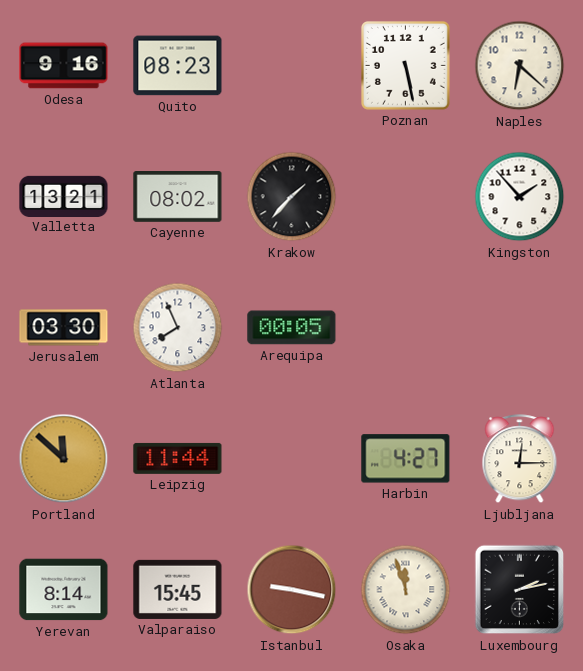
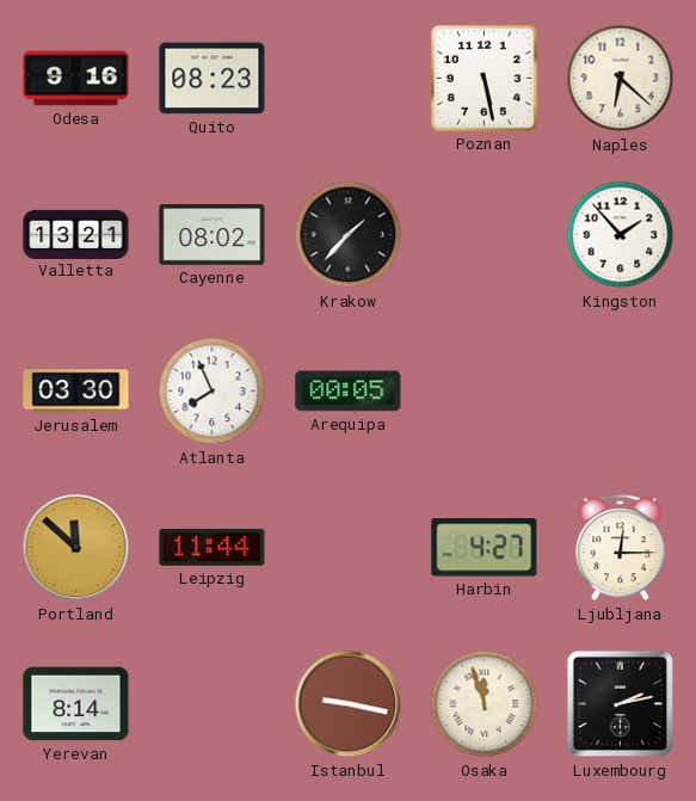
Valparaiso: 15:45 -> none
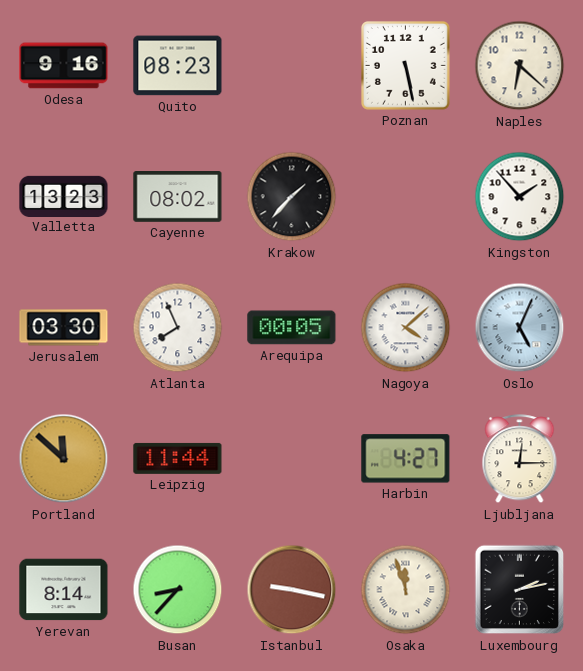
Valletta: 13:21 -> 13:23
Nagoya: none -> 4:08
Oslo: none -> 5:04
Busan: none -> 8:37
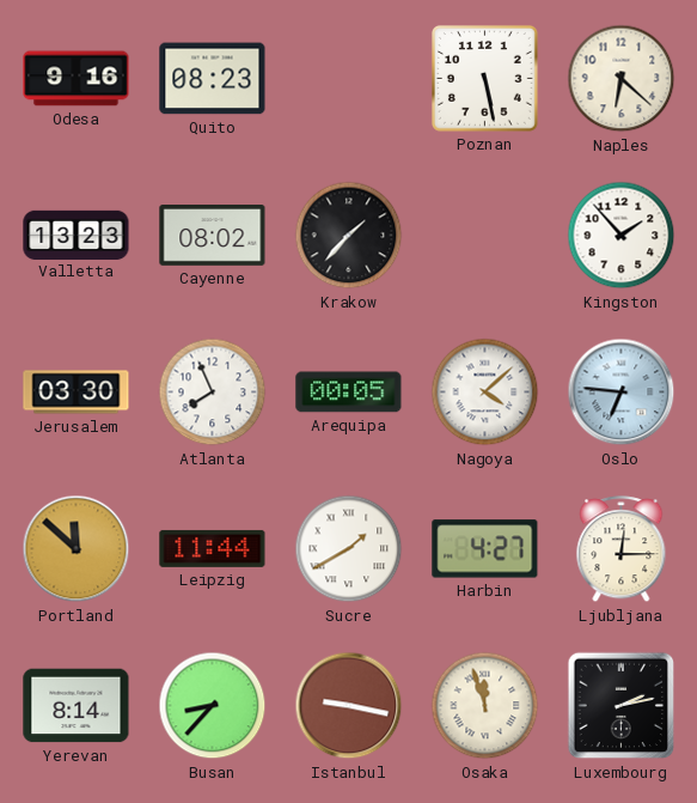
Oslo: 5:04 -> 6:46
Sucre: none -> 1:40
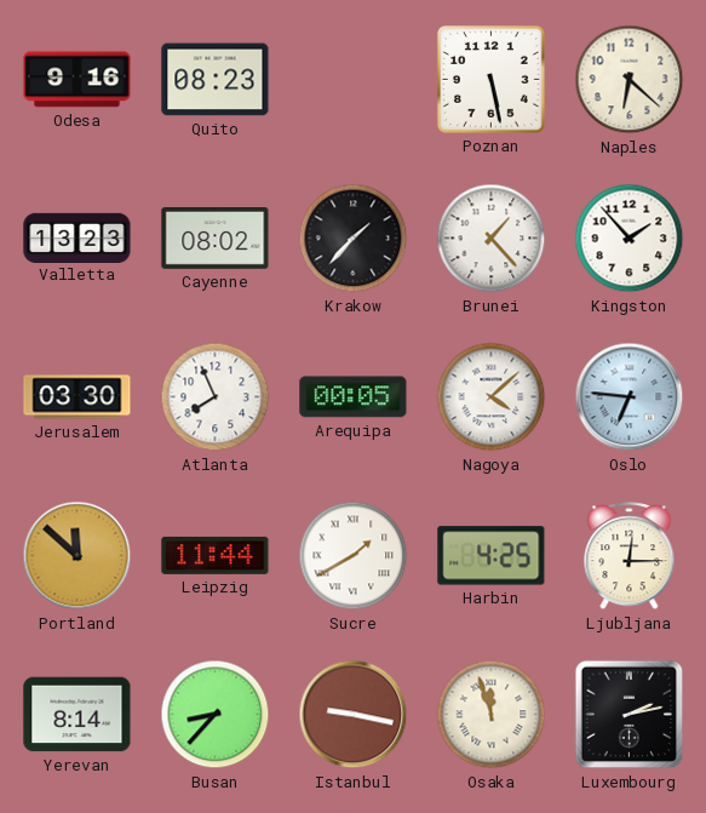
Brunei: none -> 1:23
Harbin: 4:27 -> 4:25
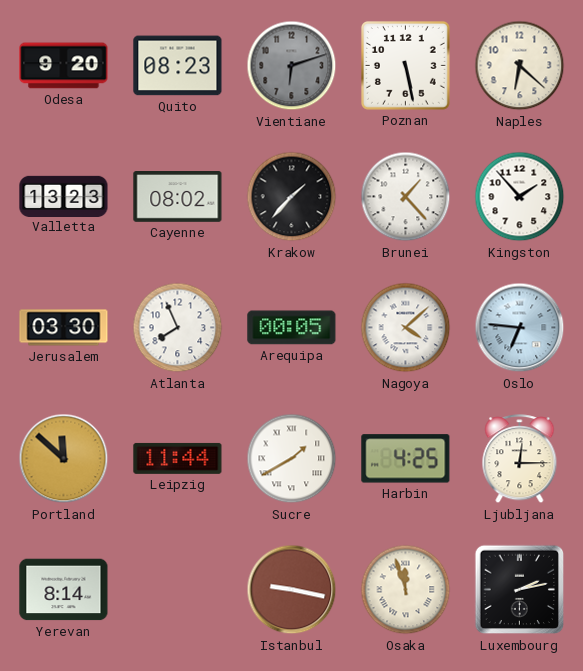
Odesa: 9:16 -> 9:20
Vientiane: none -> 6:12
Busan: 8:37 -> none
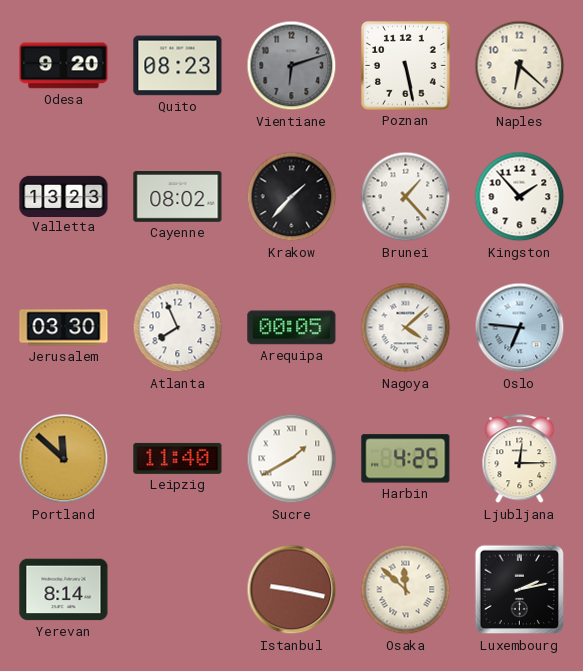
Leipzig: 11:44 -> 11:40
Osaka: 11:57 -> 11:52
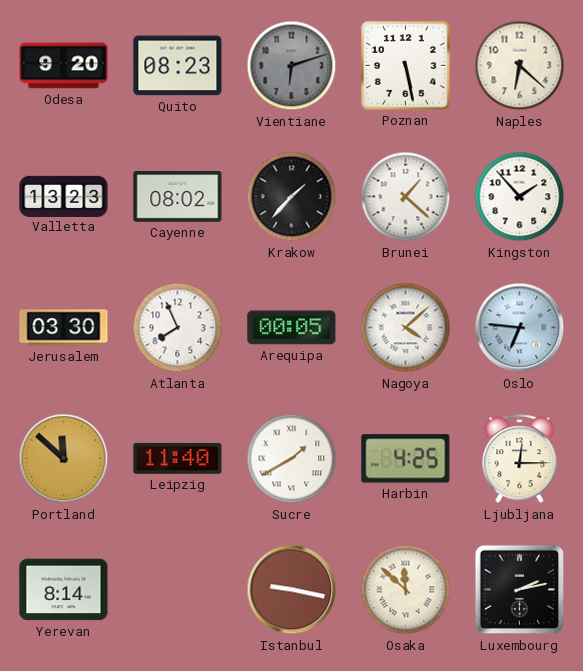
Brunei: 1:23 -> 1:22
